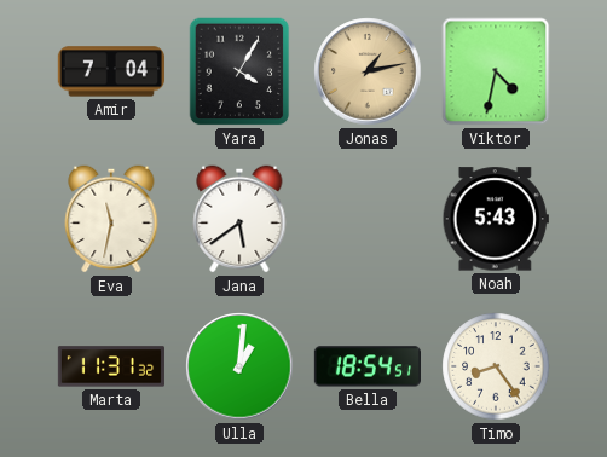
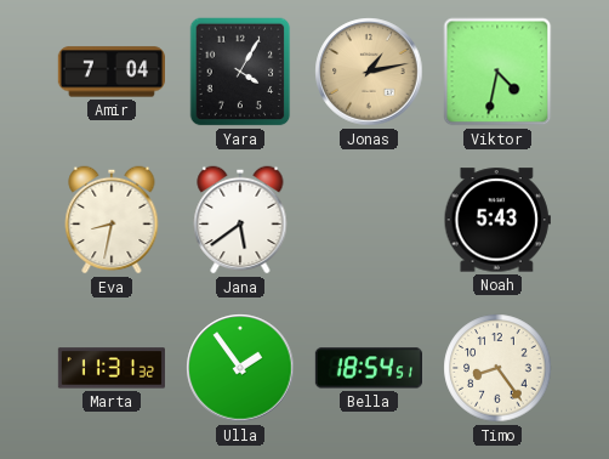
Eva: 11:32 -> 8:32
Ulla: 1:01 -> 1:54
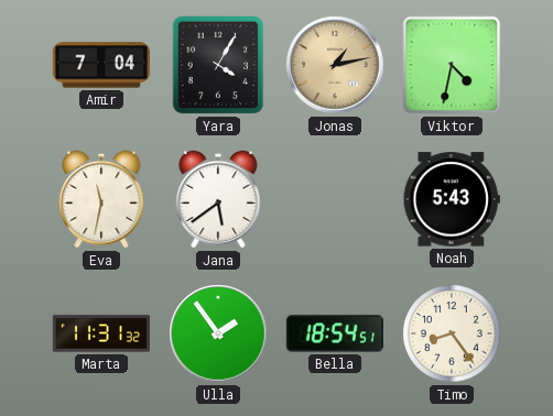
Eva: 8:32 -> 11:32
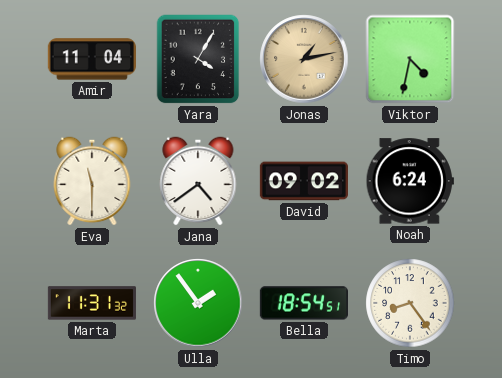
Amir: 7:04 -> 11:04
Eva: 11:32 -> 11:30
Jana: 5:39 -> 4:39
David: none -> 09:02
Noah: 5:43 -> 6:24
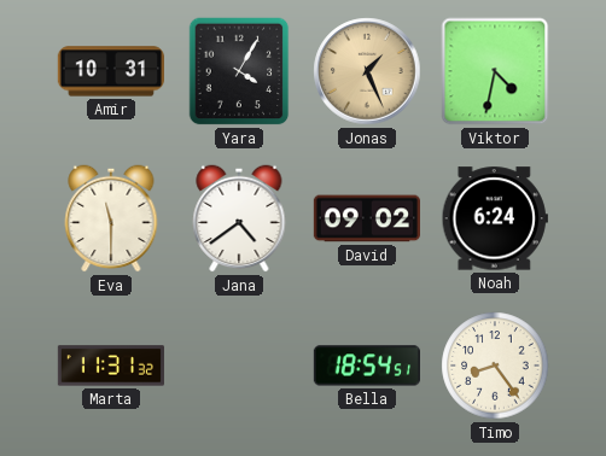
Amir: 11:04 -> 10:31
Jonas: 1:13 -> 1:26
Ulla: 1:54 -> none
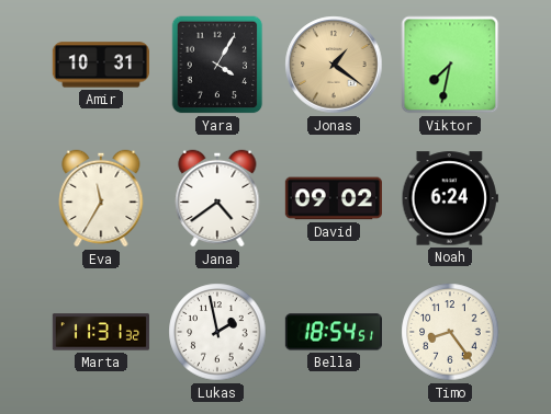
Jonas: 1:26 -> 1:21
Viktor: 4:32 -> 7:32
Eva: 11:30 -> 11:35
Lukas: none -> 1:58
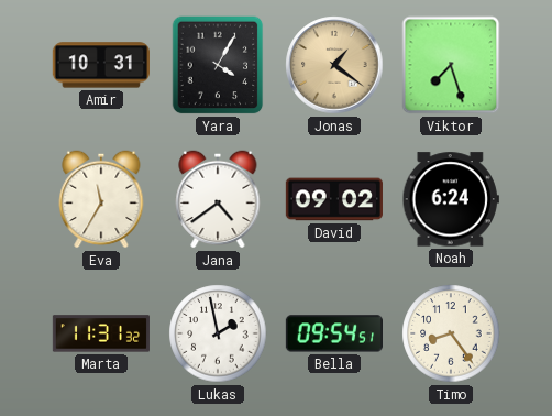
Viktor: 7:32 -> 7:27
Bella: 18:54 -> 09:54
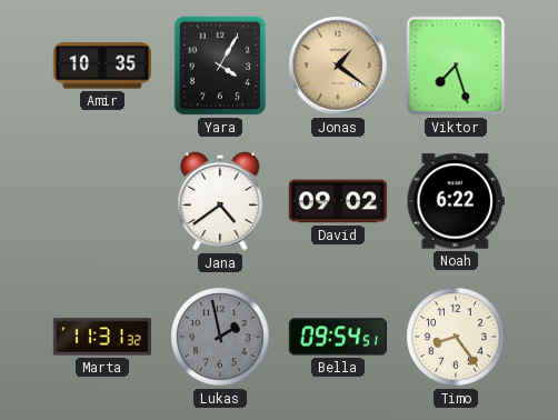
Amir: 10:31 -> 10:35
Eva: 11:35 -> none
Noah: 6:24 -> 6:22
Lukas dial: white -> grey
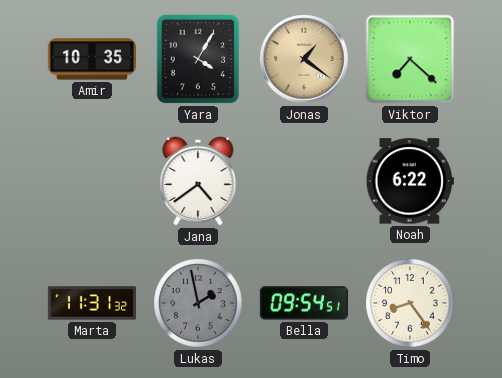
Viktor: 7:27 -> 7:22
David: 09:02 -> none
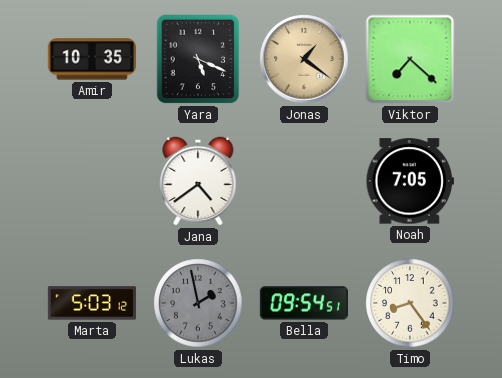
Yara: 4:05 -> 5:19
Noah: 6:22 -> 7:05
Marta: 11:31 -> 5:03
